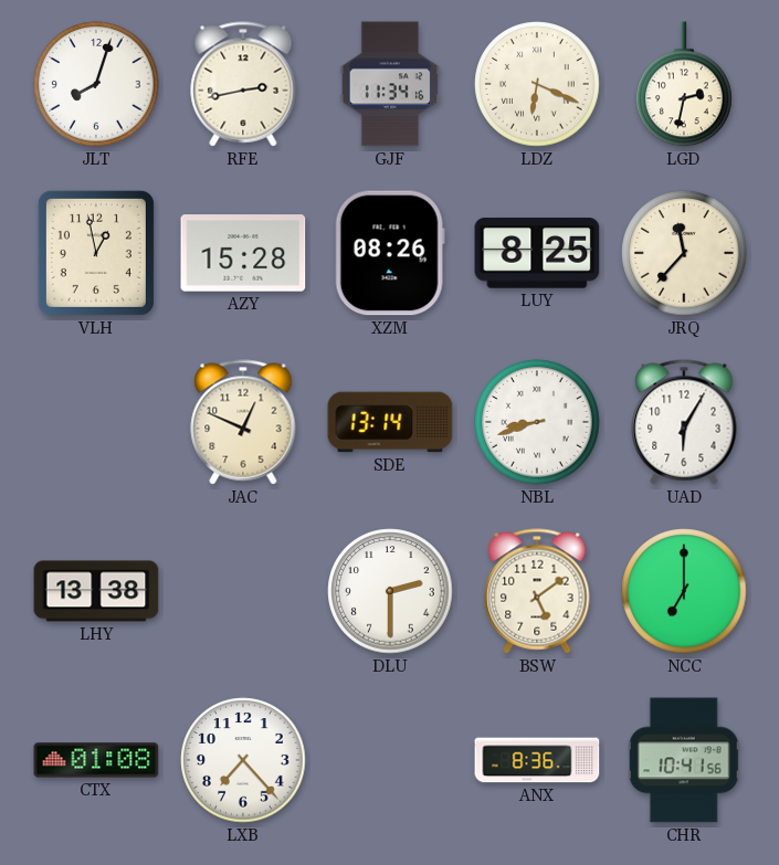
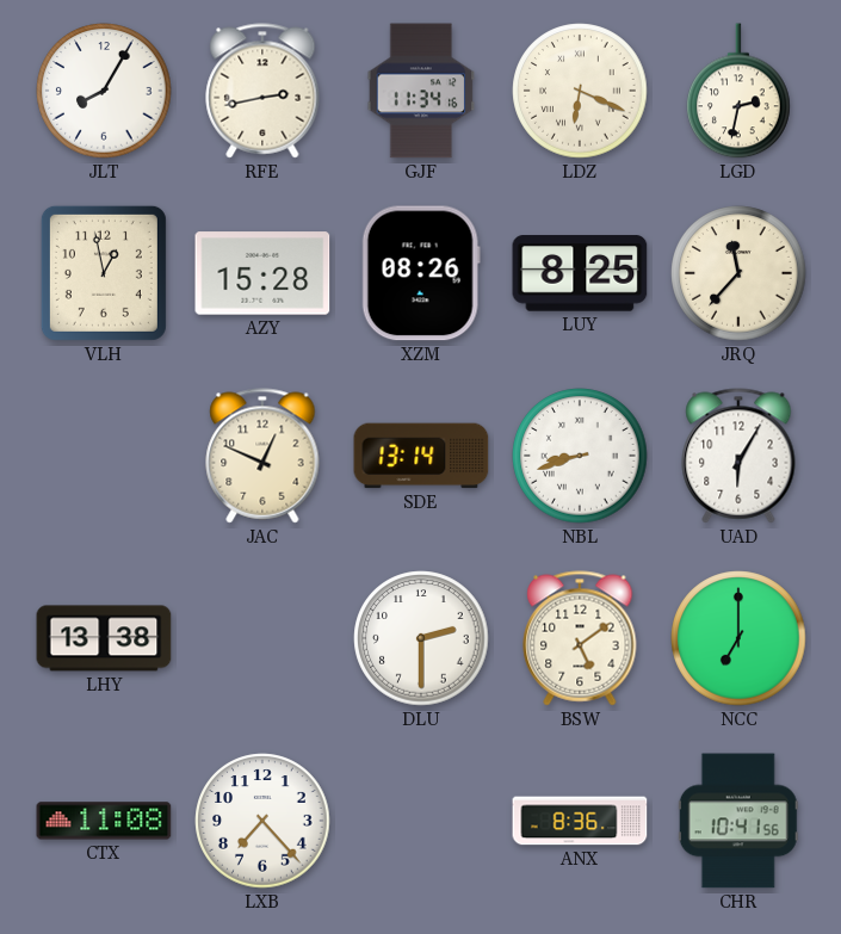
JLT: 8:03 -> 8:05
CTX: 01:08 -> 11:08
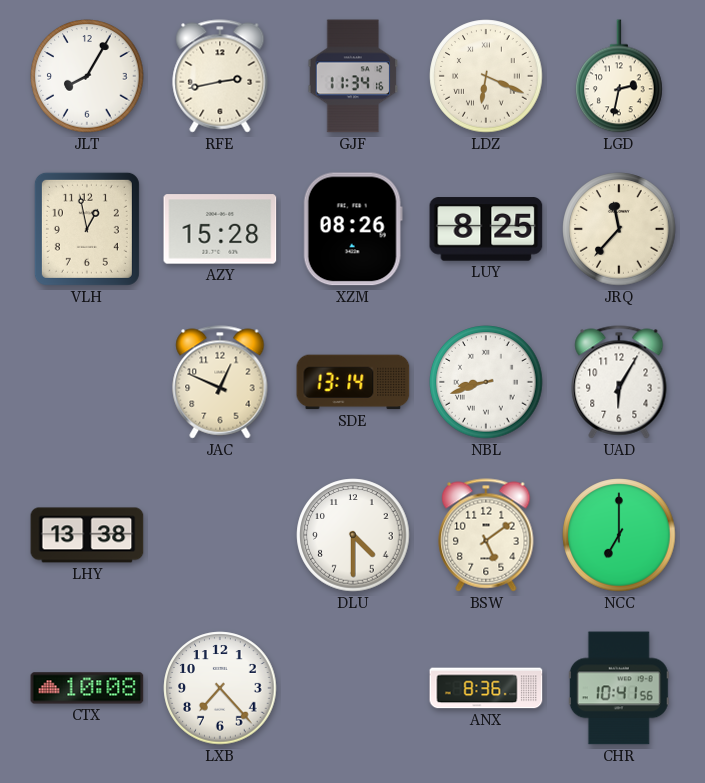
DLU: 2:30 -> 4:30
CTX: 11:08 -> 10:08
